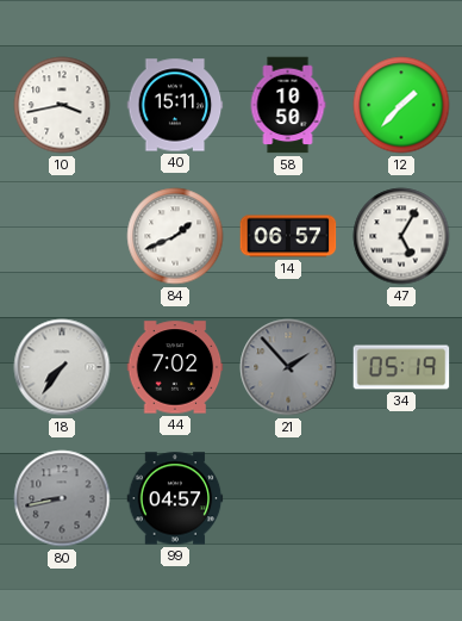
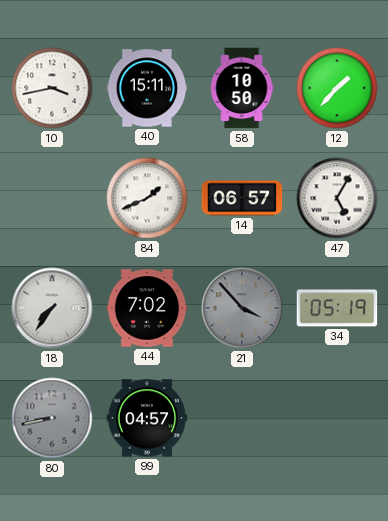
21: 1:53 -> 3:53
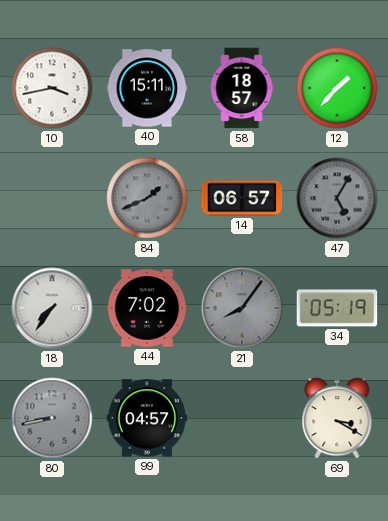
58: 10:50 -> 18:57
84 dial: white -> grey
47 dial: white -> grey
21: 3:53 -> 8:06
69: none -> 3:20
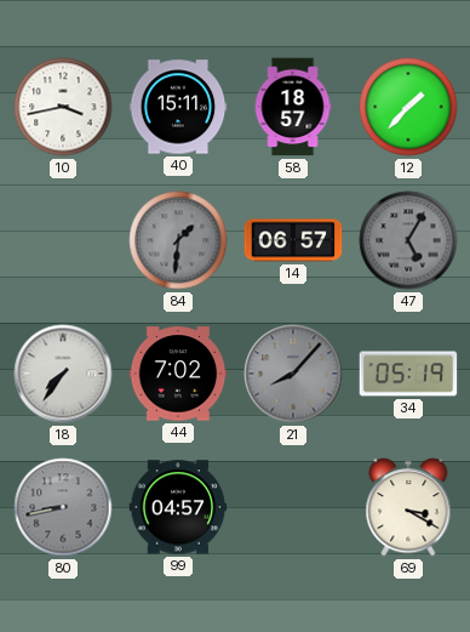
84: 1:41 -> 1:31
21: 8:06 -> 8:07
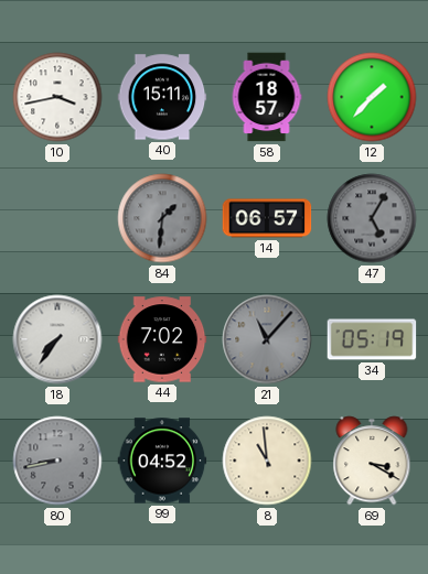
21: 8:07 -> 11:07
99: 04:57 -> 04:52
8: none -> 10:59
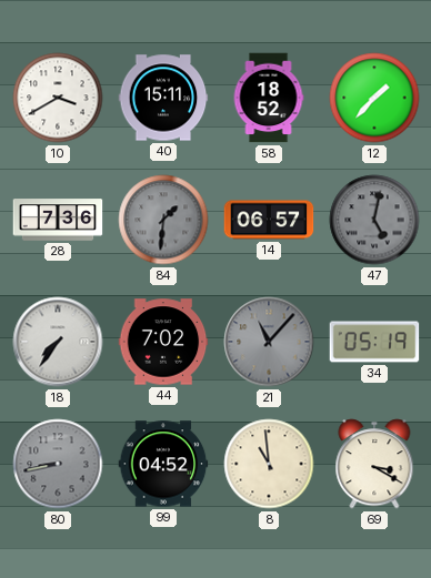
10: 3:43 -> 3:40
58: 18:57 -> 18:52
28: none -> 7:36
47: 5:05 -> 5:02
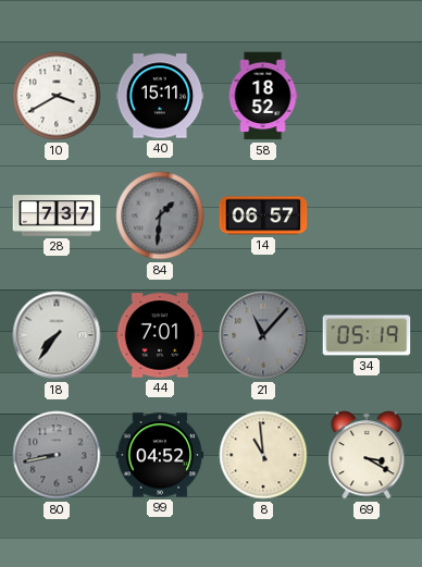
12: 1:37 -> none
28: 7:36 -> 7:37
47: 5:02 -> none
44: 7:02 -> 7:01
